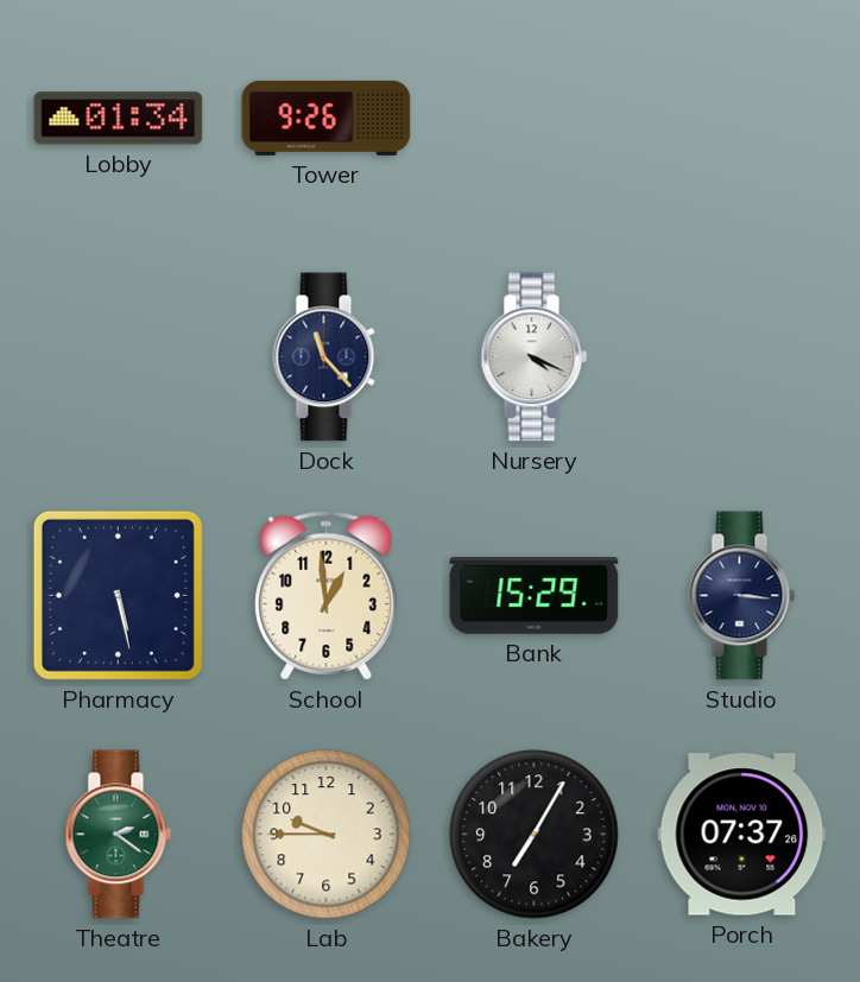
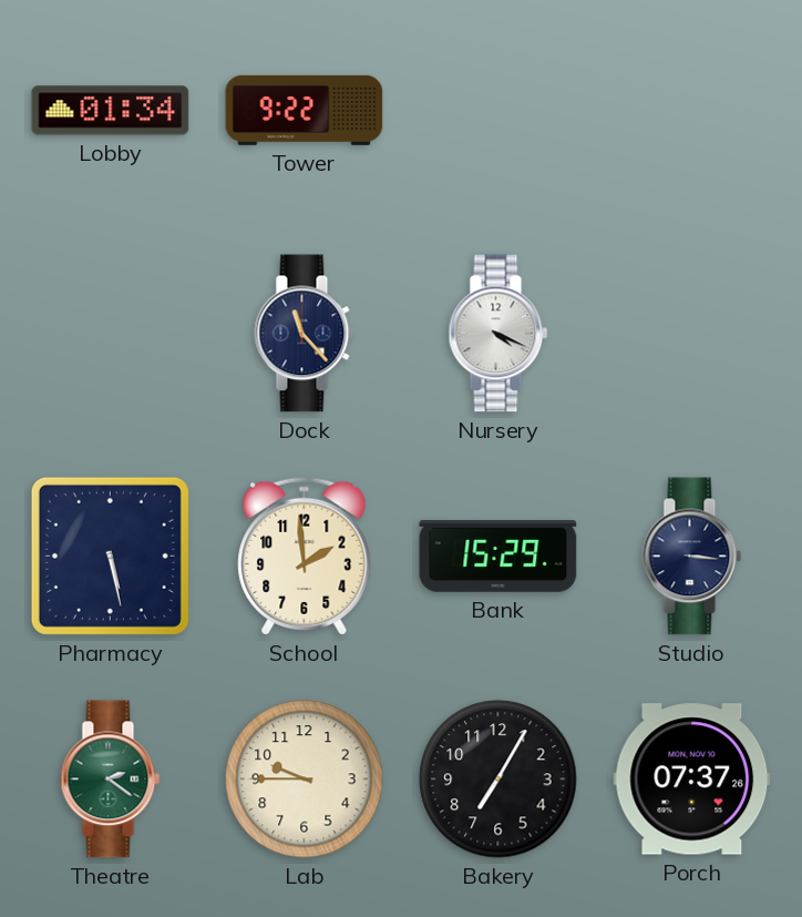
Tower: 9:26 -> 9:22
School: 12:59 -> 1:59
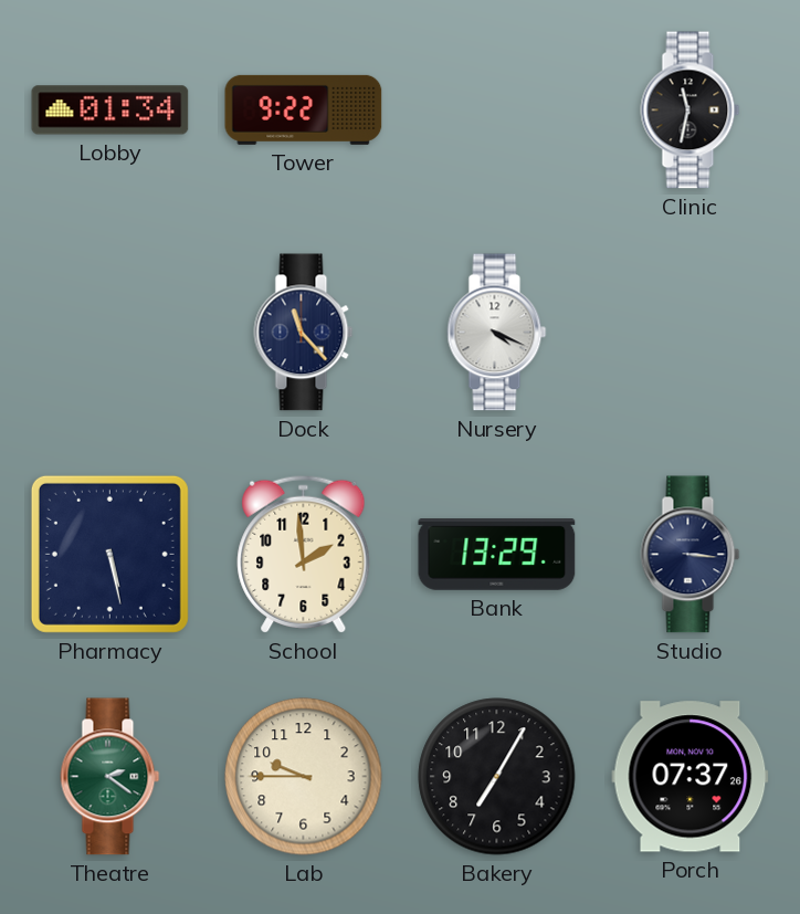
Clinic: none -> 11:32
Bank: 15:29 -> 13:29
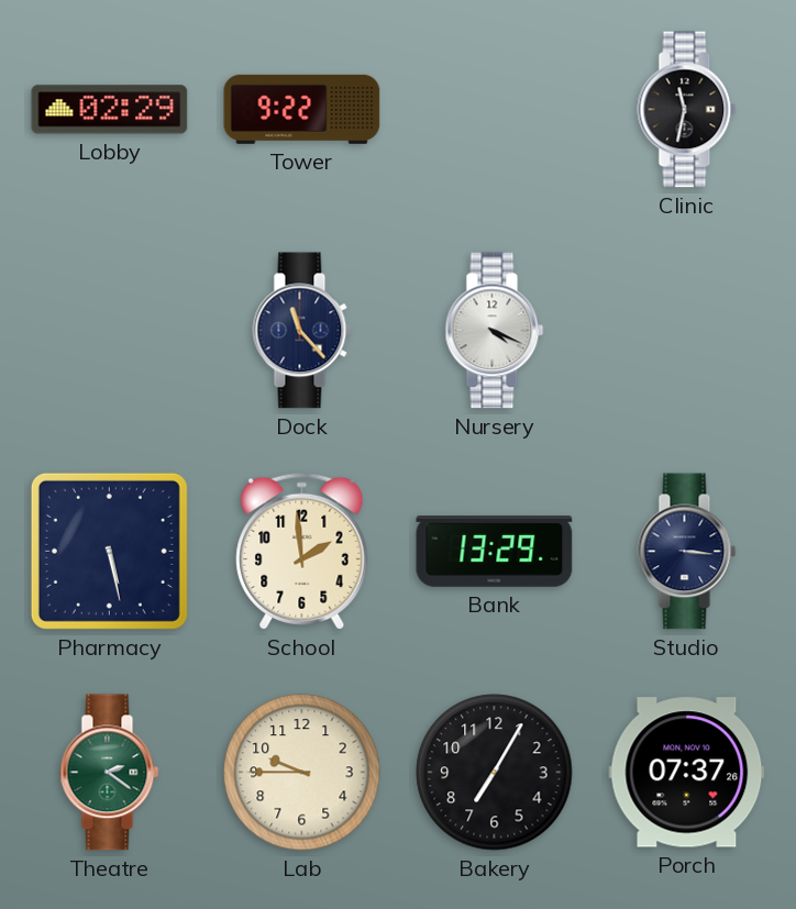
Lobby: 01:34 -> 02:29
